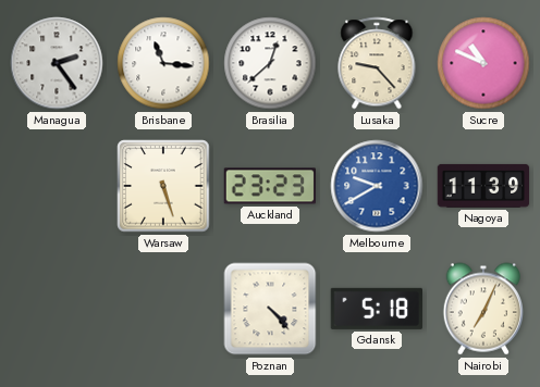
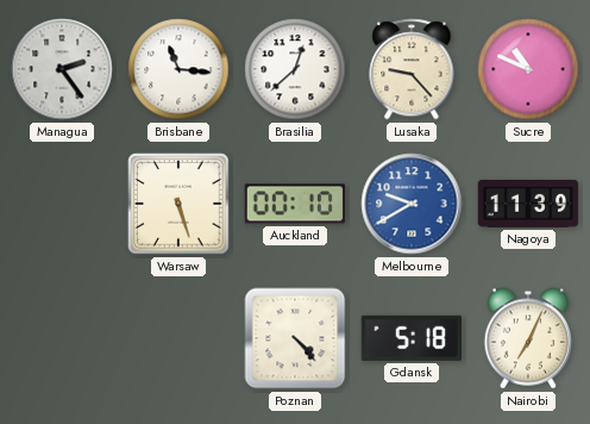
Auckland: 23:23 -> 00:10
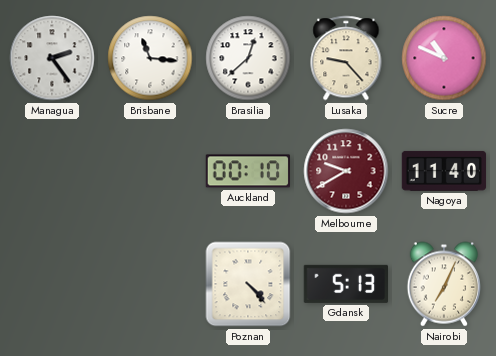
Warsaw: 5:27 -> none
Melbourne dial: blue -> burgundy
Nagoya: 11:39 -> 11:40
Gdansk: 5:18 -> 5:13
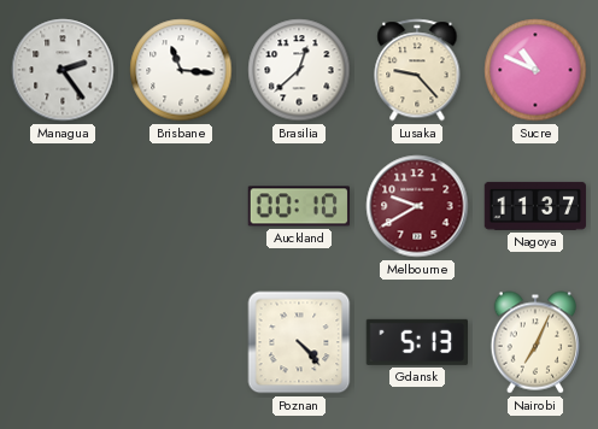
Nagoya: 11:40 -> 11:37
